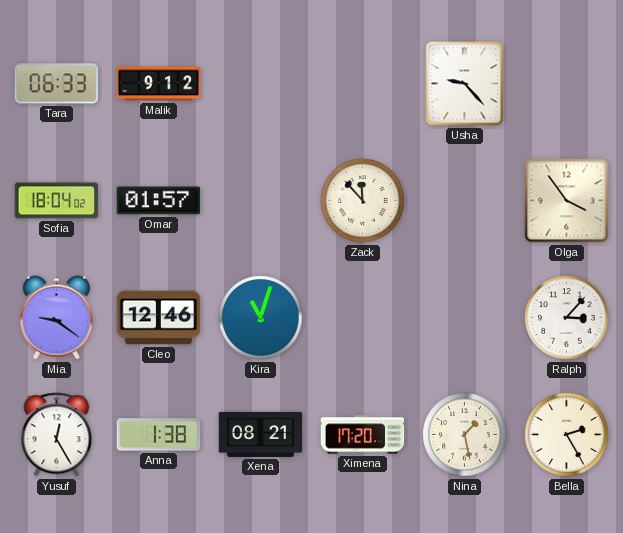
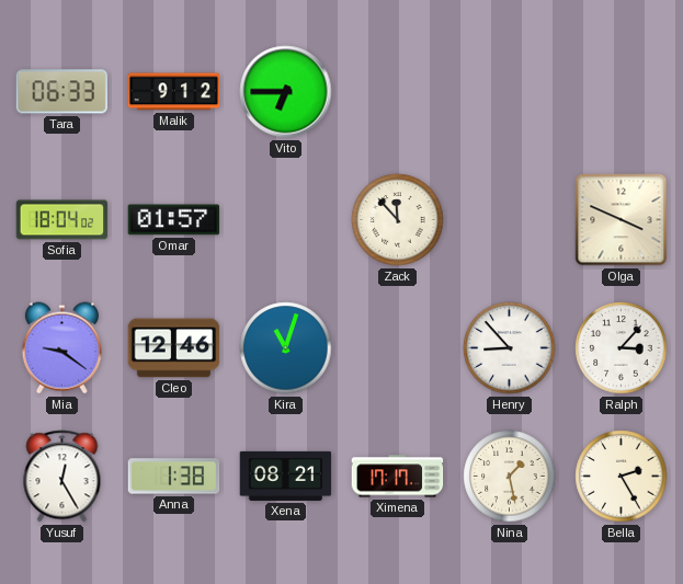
Vito: none -> 6:45
Usha: 9:23 -> none
Olga: 3:54 -> 3:49
Henry: none -> 8:53
Ximena: 17:20 -> 17:17
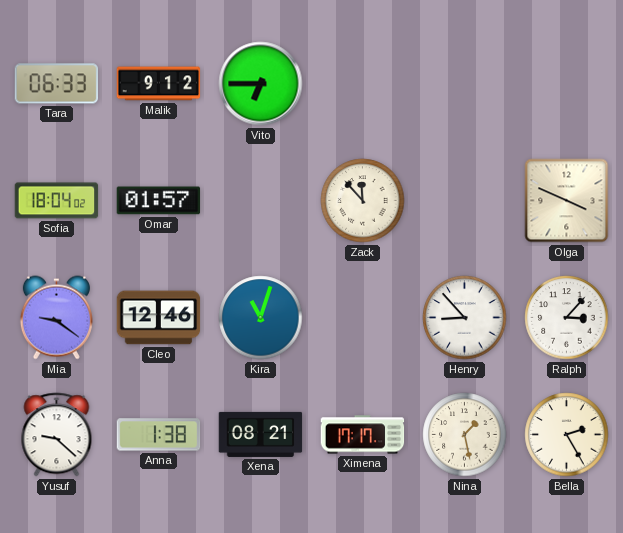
Yusuf: 12:25 -> 9:22
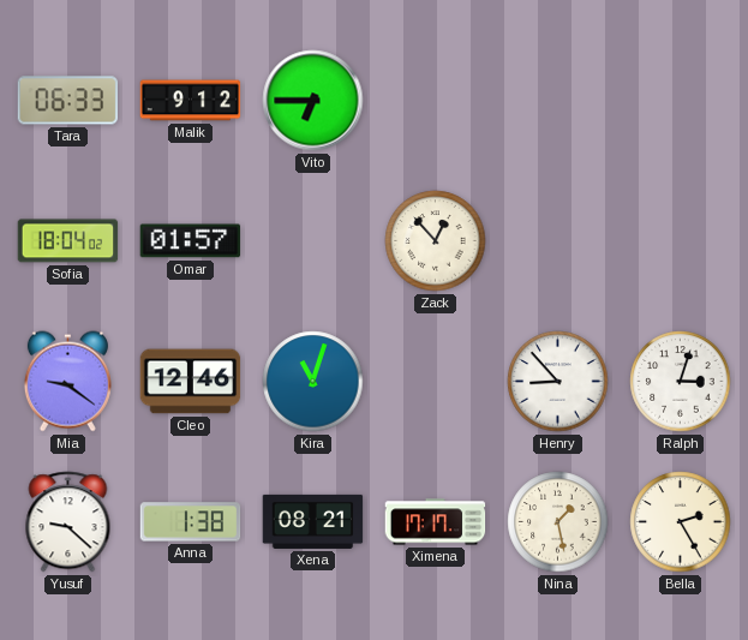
Zack: 11:53 -> 12:53
Olga: 3:49 -> none
Ralph: 3:07 -> 3:03
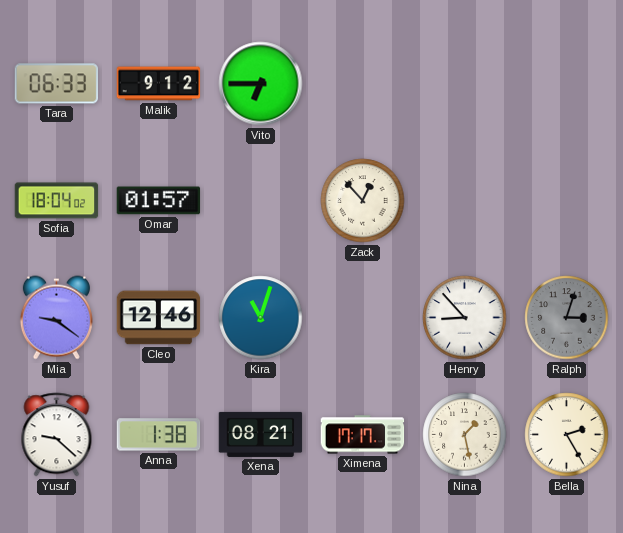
Ralph dial: white -> grey
